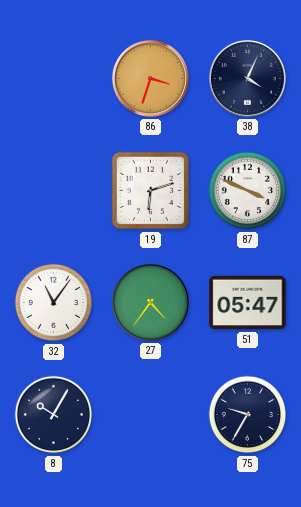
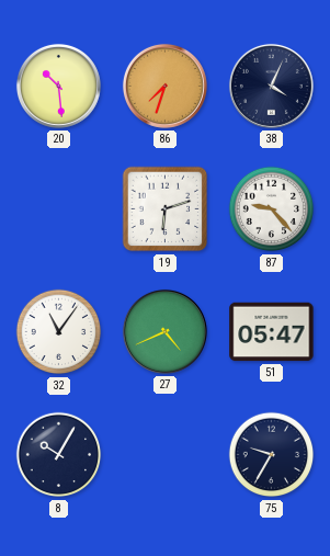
20: none -> 10:29
86: 3:33 -> 7:33
87: 3:49 -> 9:23
27: 4:36 -> 4:41
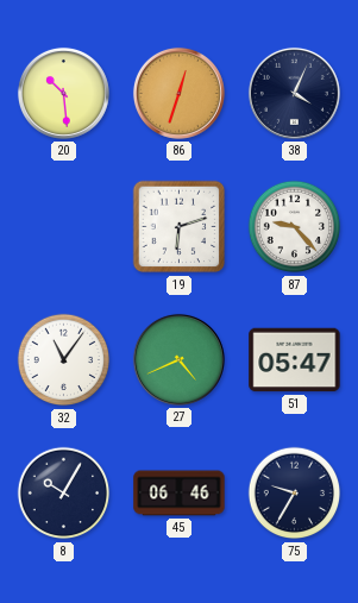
86: 7:33 -> 12:33
45: none -> 06:46
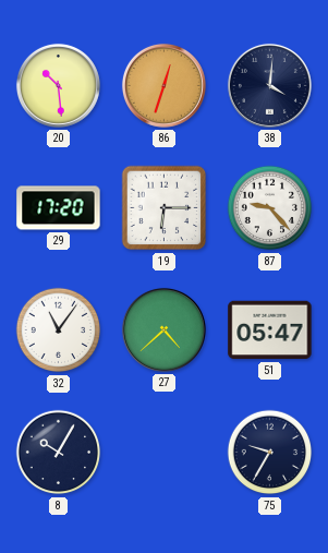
38: 4:04 -> 4:01
29: none -> 17:20
19: 6:12 -> 6:15
27: 4:41 -> 4:38
45: 06:46 -> none
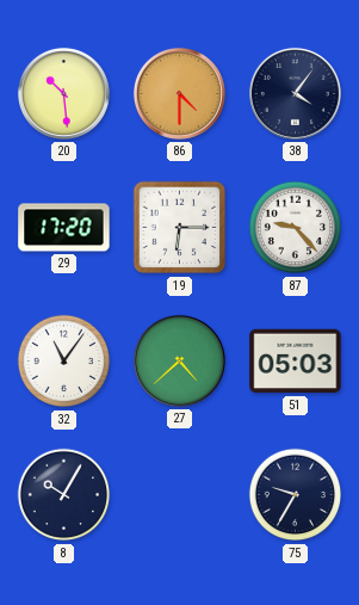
86: 12:33 -> 4:30
38: 4:01 -> 4:06
51: 05:47 -> 05:03
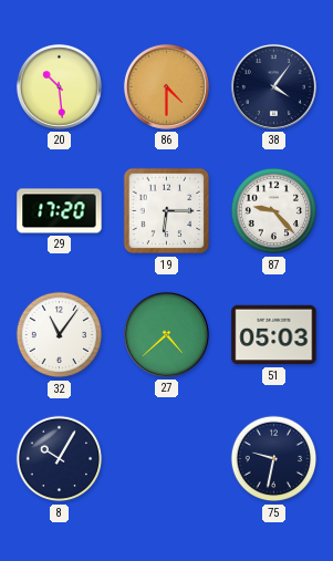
75: 9:35 -> 9:32
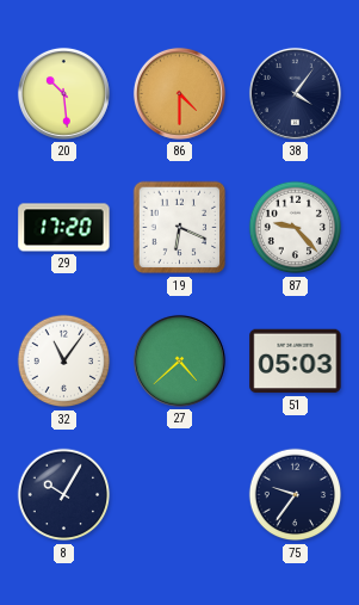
19: 6:15 -> 6:19
75: 9:32 -> 9:36
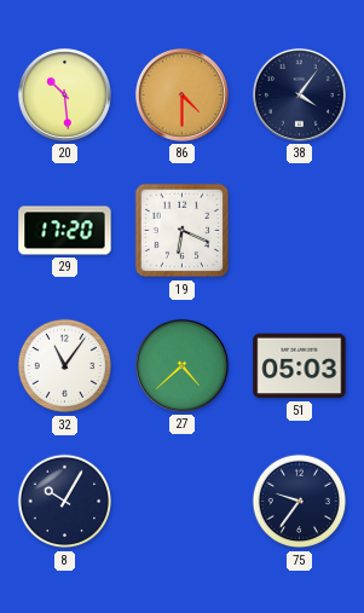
87: 9:23 -> none
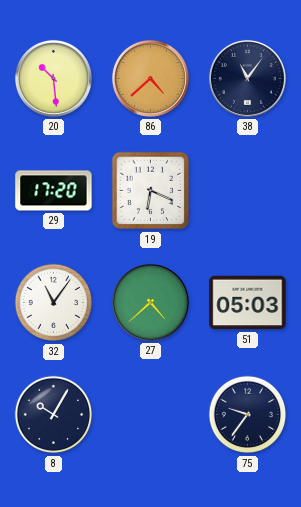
86: 4:30 -> 4:38
38: 4:06 -> 11:06
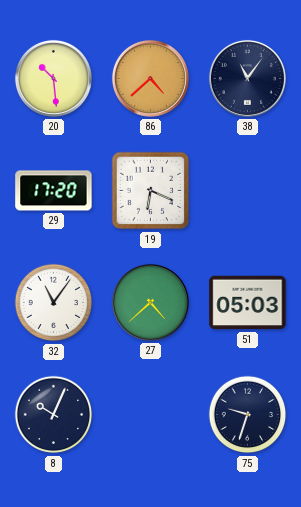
8: 10:05 -> 10:04
75: 9:36 -> 9:33
